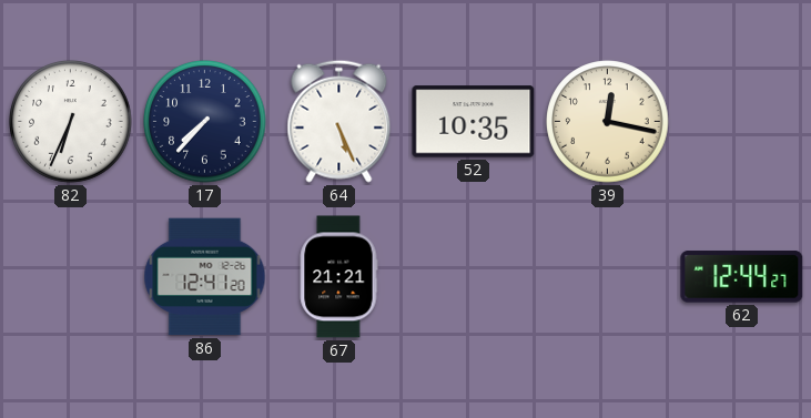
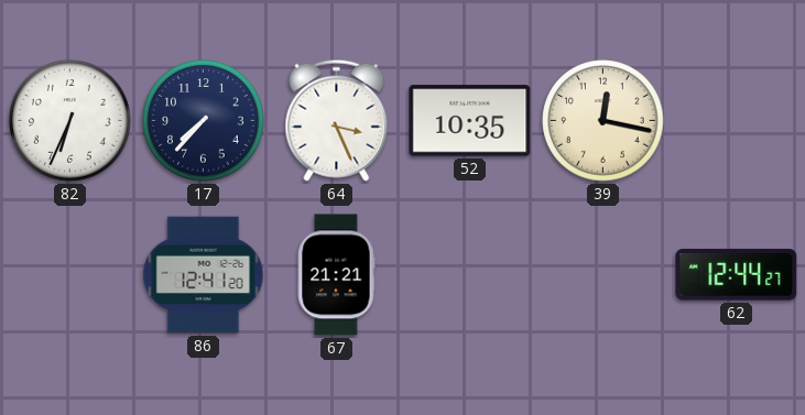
64: 5:26 -> 3:26
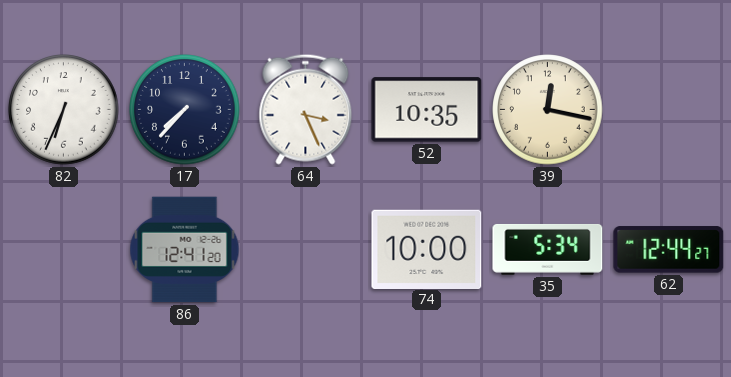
67: 21:21 -> none
74: none -> 10:00
35: none -> 5:34
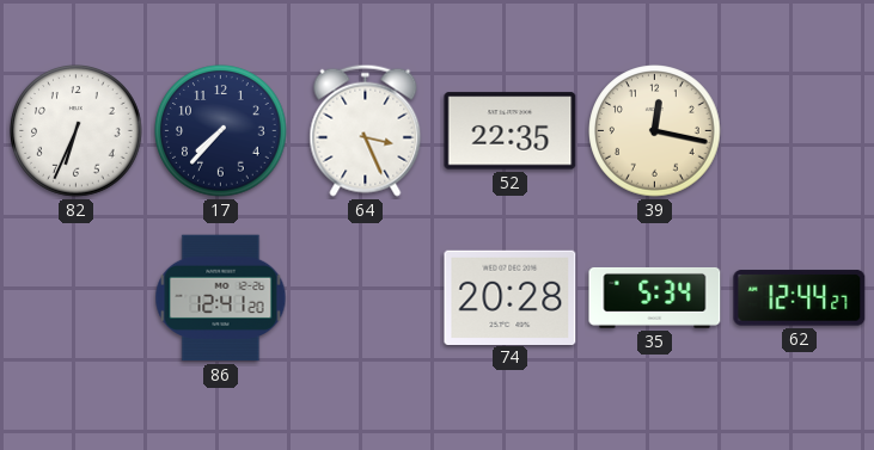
52: 10:35 -> 22:35
74: 10:00 -> 20:28
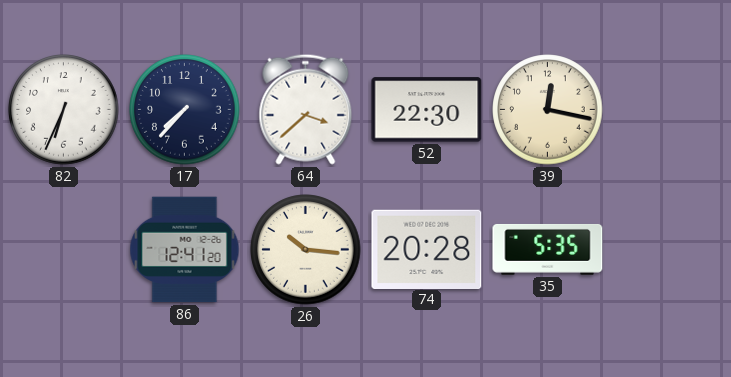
64: 3:26 -> 3:38
52: 22:35 -> 22:30
26: none -> 10:16
35: 5:34 -> 5:35
62: 12:44 -> none
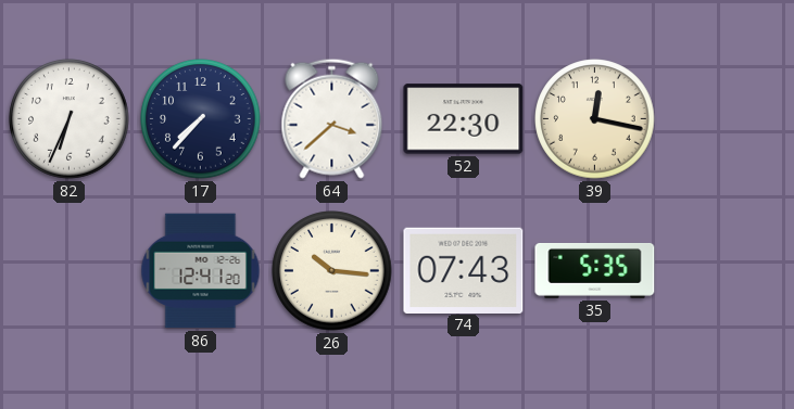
74: 20:28 -> 07:43
